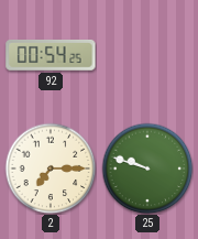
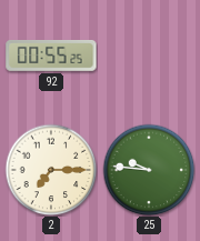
92: 00:54 -> 00:55
25: 9:48 -> 9:46
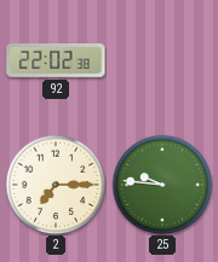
92: 00:55 -> 22:02
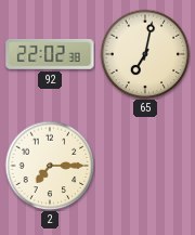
65: none -> 7:02
25: 9:46 -> none
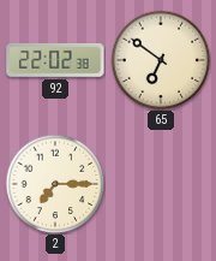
65: 7:02 -> 6:51
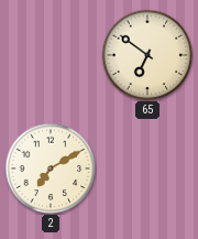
92: 22:02 -> none
2: 7:15 -> 7:10
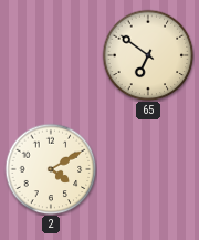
2: 7:10 -> 4:10
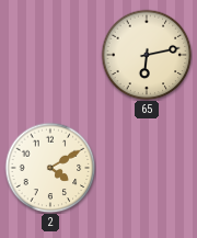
65: 6:51 -> 6:13
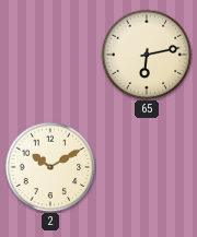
2: 4:10 -> 10:10
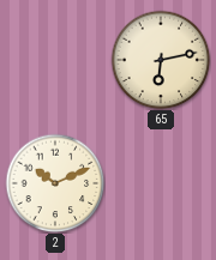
2: 10:10 -> 10:11
